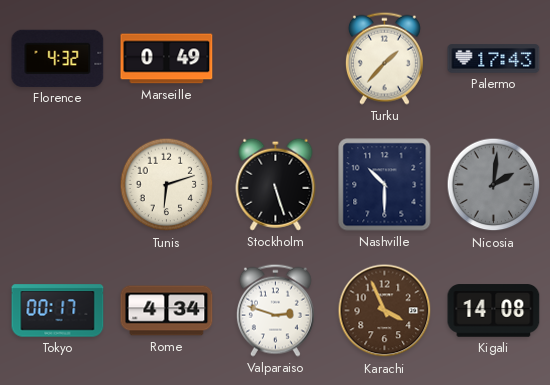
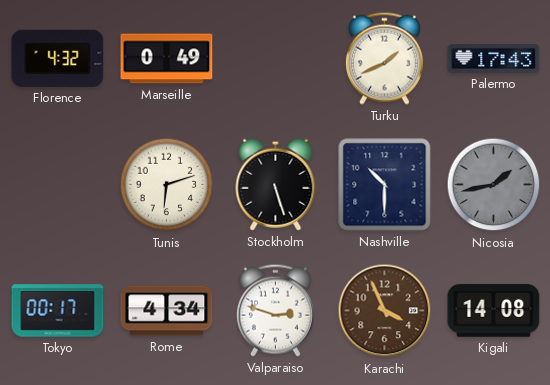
Turku: 1:37 -> 1:41
Nicosia: 2:01 -> 1:43
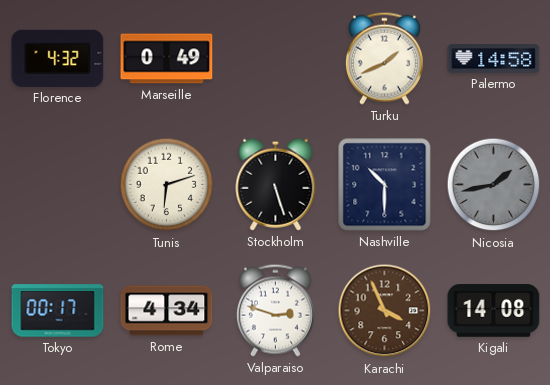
Palermo: 17:43 -> 14:58
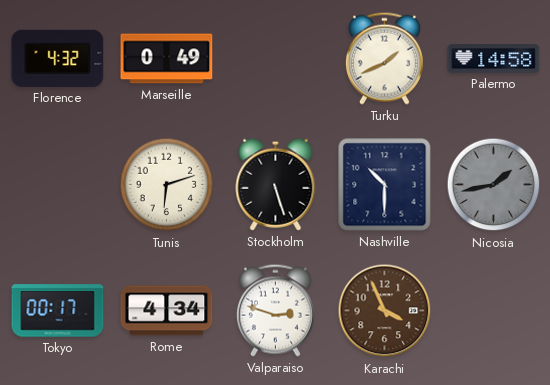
Kigali: 14:08 -> none
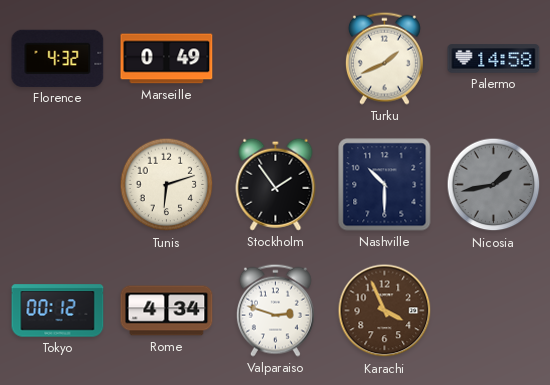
Stockholm: 5:27 -> 1:54
Tokyo: 00:17 -> 00:12
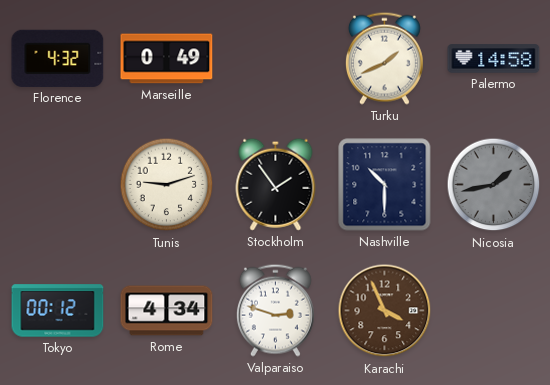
Tunis: 6:12 -> 9:12
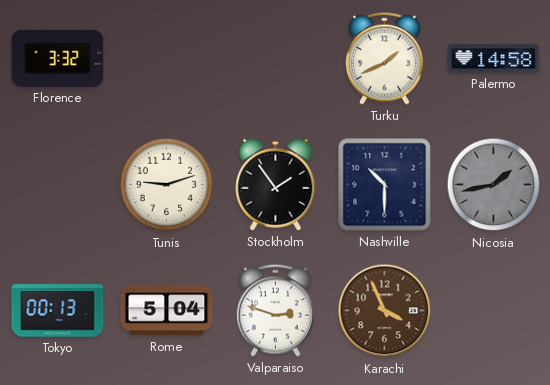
Florence: 4:32 -> 3:32
Marseille: 0:49 -> none
Tokyo: 00:12 -> 00:13
Rome: 4:34 -> 5:04
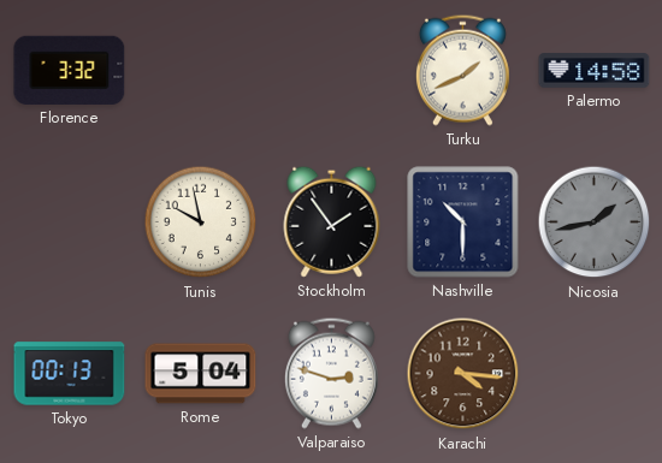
Tunis: 9:12 -> 9:58
Karachi: 3:56 -> 4:16
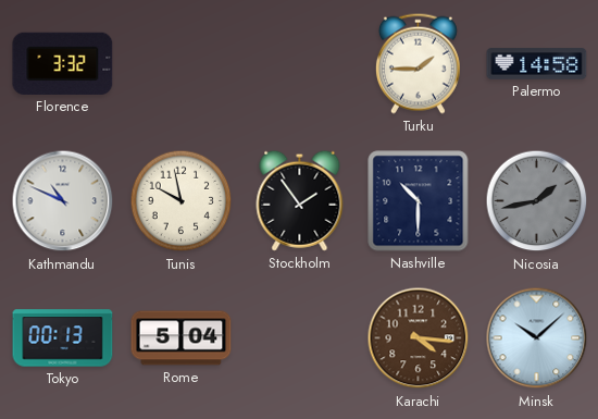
Turku: 1:41 -> 1:45
Kathmandu: none -> 10:49
Valparaiso: 2:48 -> none
Minsk: none -> 10:08
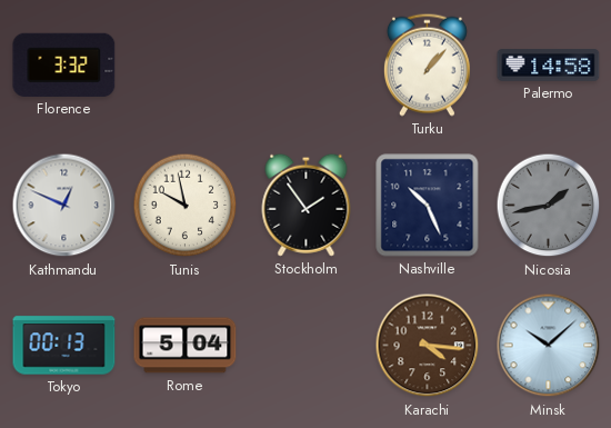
Turku: 1:45 -> 1:07
Kathmandu: 10:49 -> 12:49
Nashville: 10:30 -> 10:26
